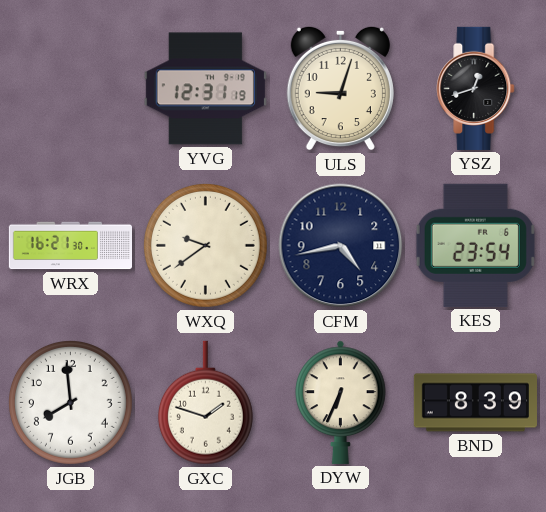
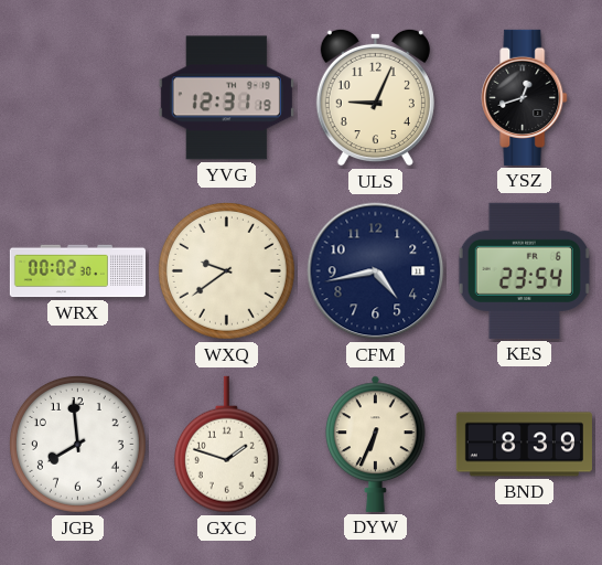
ULS: 9:03 -> 9:04
WRX: 16:21 -> 00:02
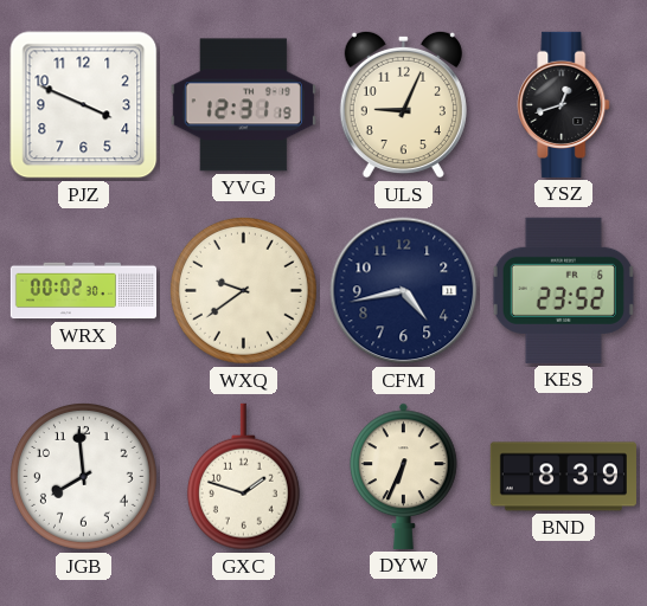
PJZ: none -> 3:49
KES: 23:54 -> 23:52
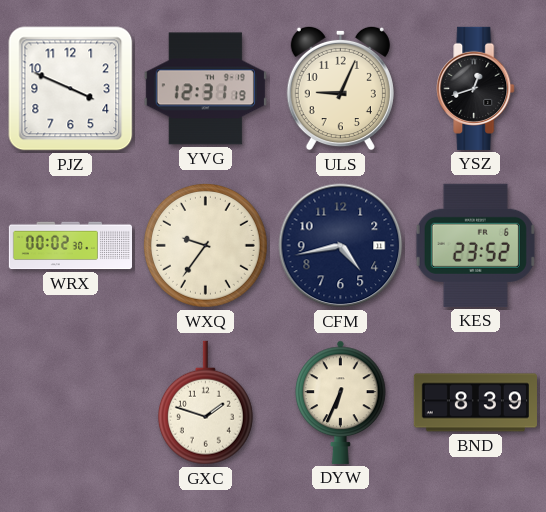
WXQ: 9:39 -> 9:36
JGB: 7:59 -> none
